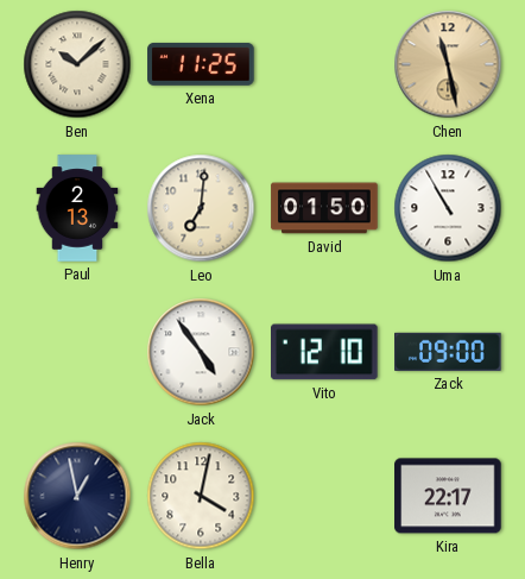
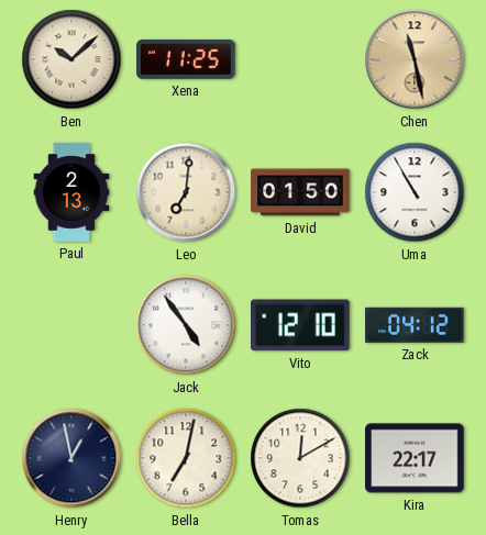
Zack: 09:00 -> 04:12
Bella: 4:02 -> 7:02
Tomas: none -> 12:10
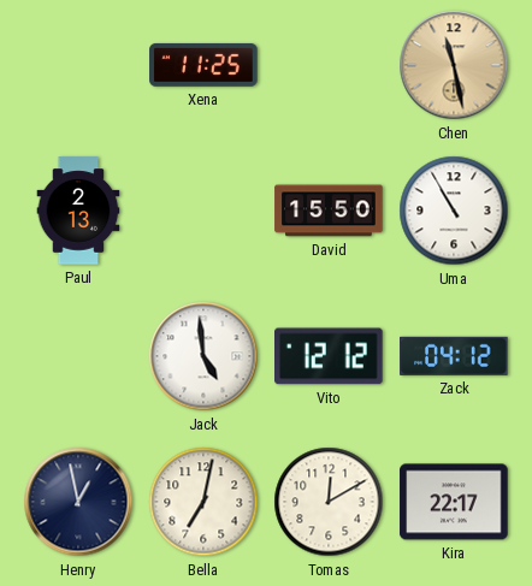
Ben: 10:08 -> none
Leo: 7:01 -> none
David: 01:50 -> 15:50
Jack: 4:54 -> 4:59
Vito: 12:10 -> 12:12
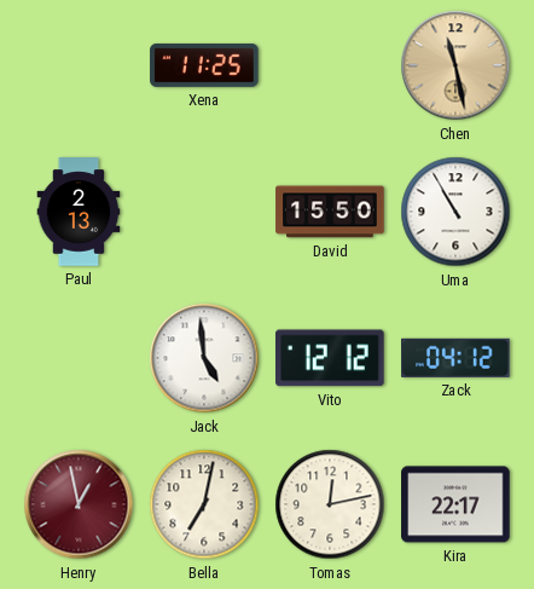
Henry dial: navy -> burgundy
Tomas: 12:10 -> 12:13
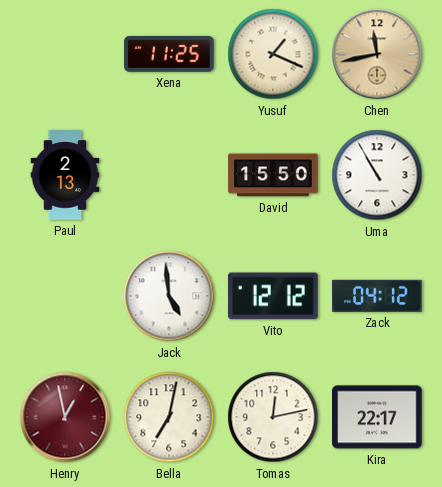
Yusuf: none -> 1:19
Chen: 11:28 -> 11:43
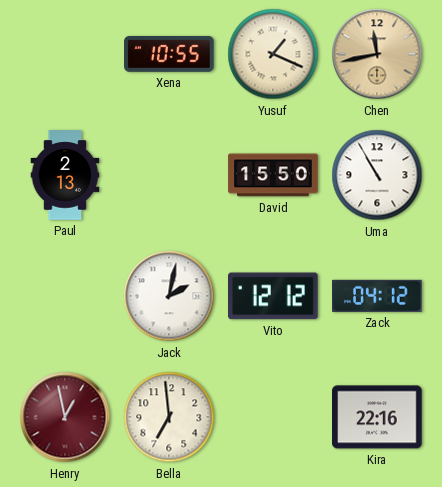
Xena: 11:25 -> 10:55
Jack: 4:59 -> 2:02
Bella: 7:02 -> 6:59
Tomas: 12:13 -> none
Kira: 22:17 -> 22:16
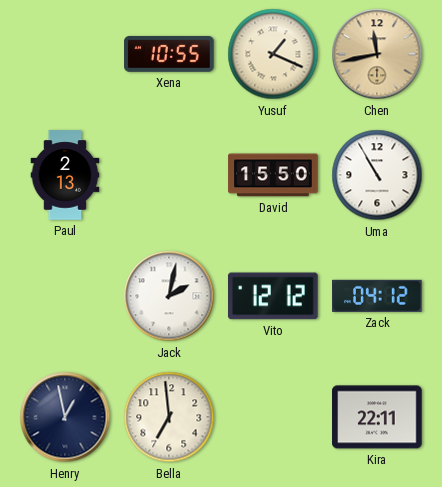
Henry dial: burgundy -> navy
Kira: 22:16 -> 22:11
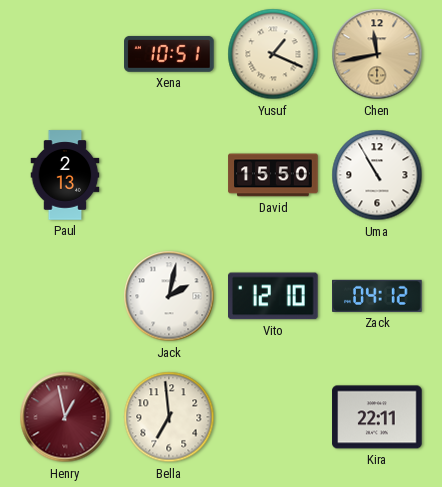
Xena: 10:55 -> 10:51
Vito: 12:12 -> 12:10
Henry dial: navy -> burgundy
